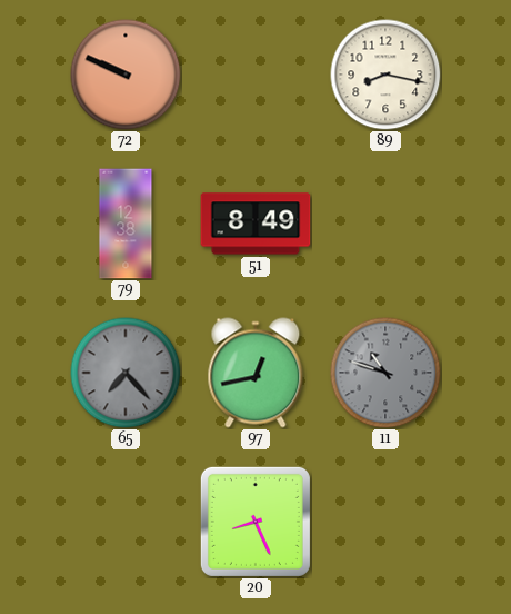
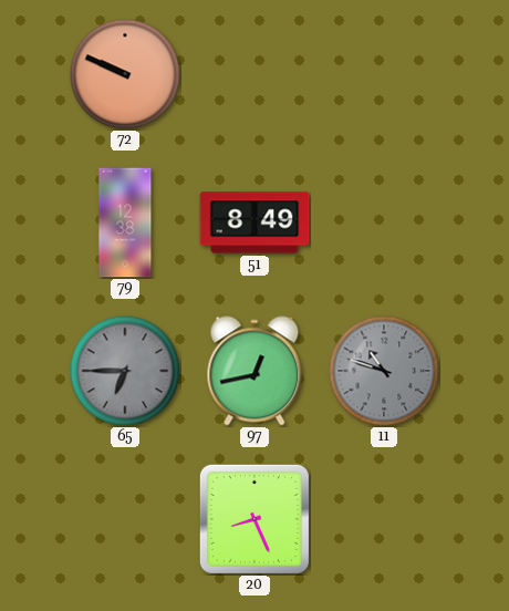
89: 8:17 -> none
65: 7:23 -> 6:45
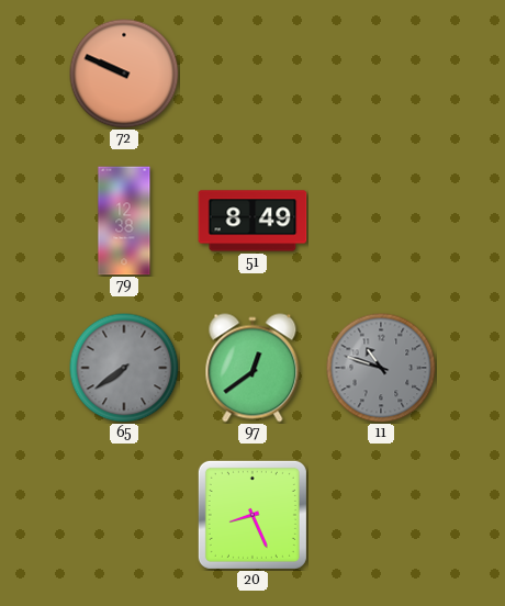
65: 6:45 -> 7:39
97: 12:43 -> 12:39
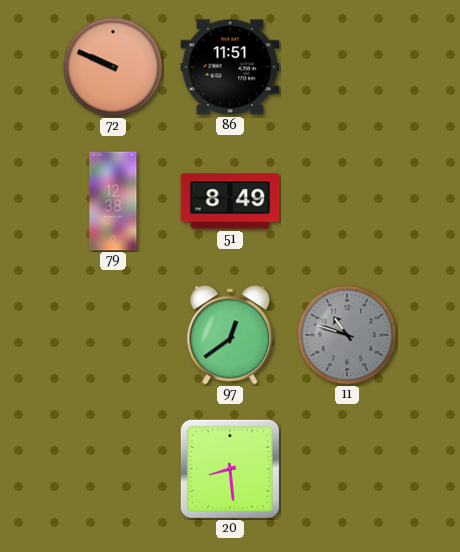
86: none -> 11:51
65: 7:39 -> none
20: 8:26 -> 8:29
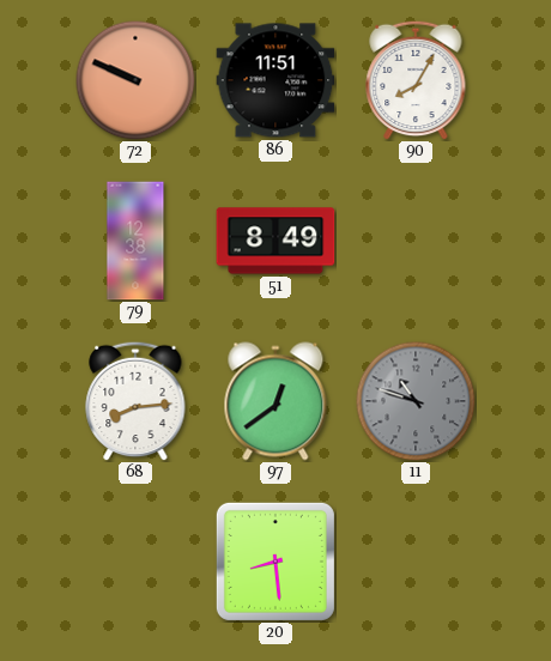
90: none -> 8:05
68: none -> 8:14
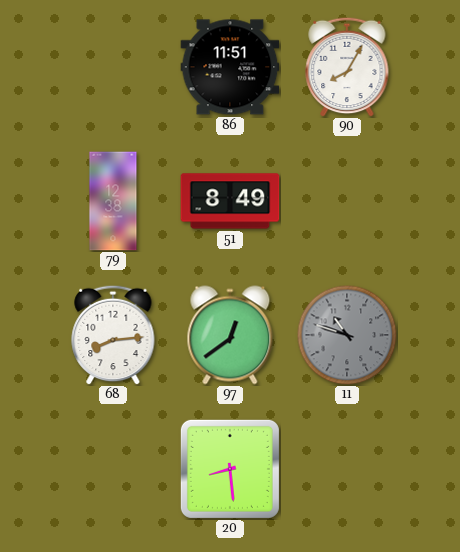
72: 9:49 -> none
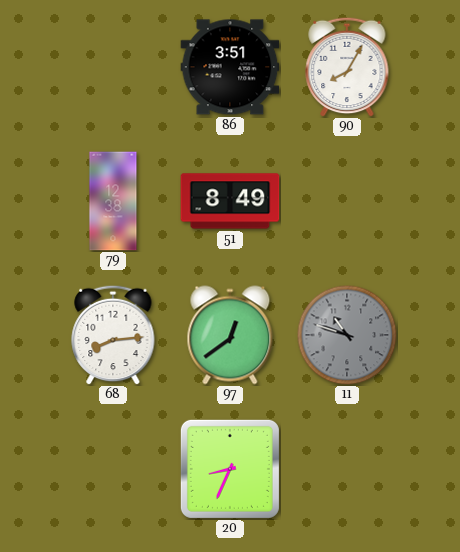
86: 11:51 -> 3:51
20: 8:29 -> 8:34
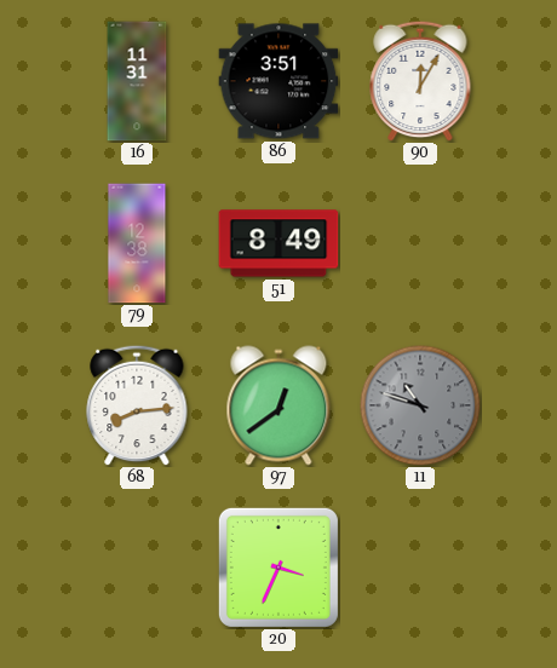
16: none -> 11:31
90: 8:05 -> 12:05
20: 8:34 -> 3:34
